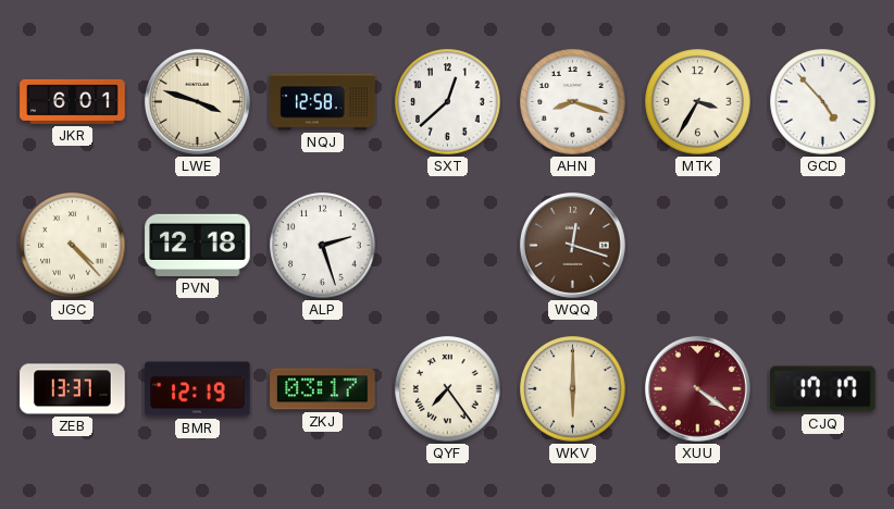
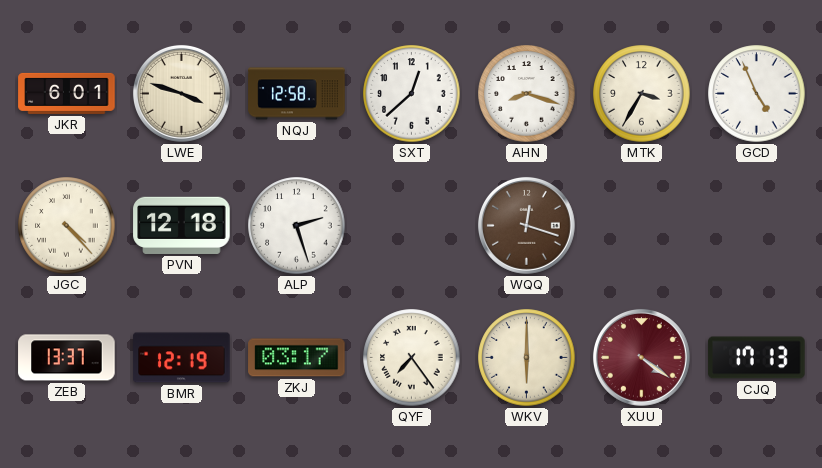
GCD: 4:53 -> 4:56
CJQ: 17:17 -> 17:13
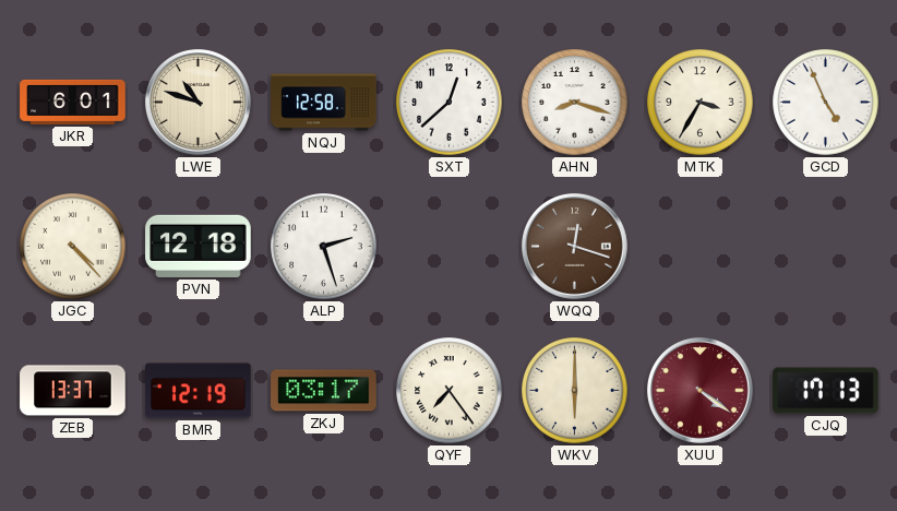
LWE: 3:48 -> 10:48
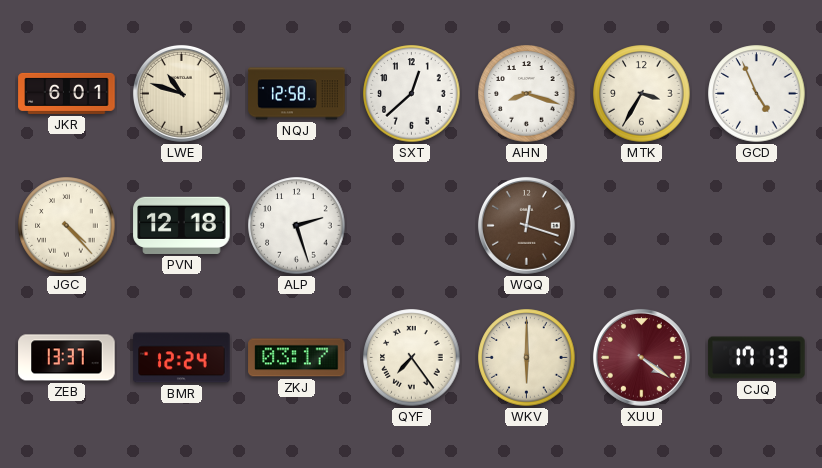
BMR: 12:19 -> 12:24
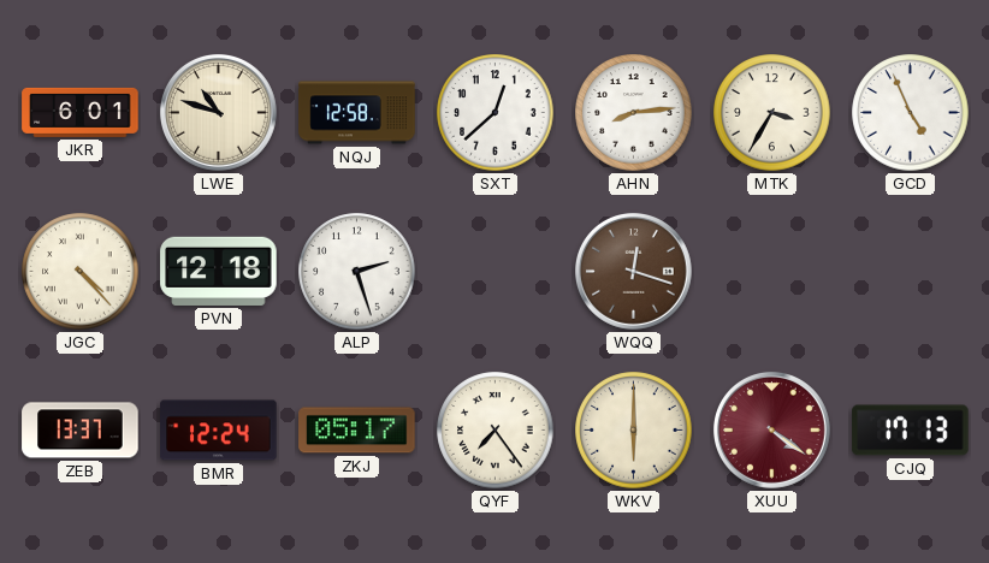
AHN: 8:18 -> 8:14
ZKJ: 03:17 -> 05:17
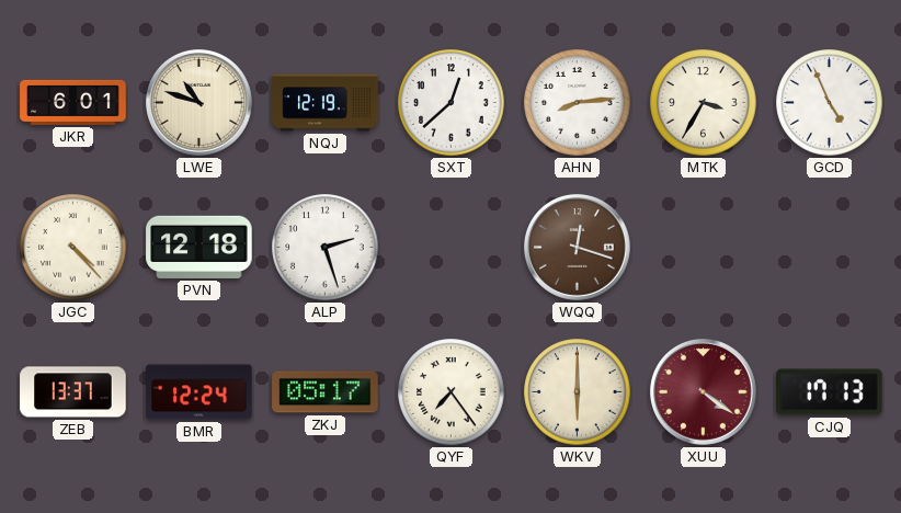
NQJ: 12:58 -> 12:19
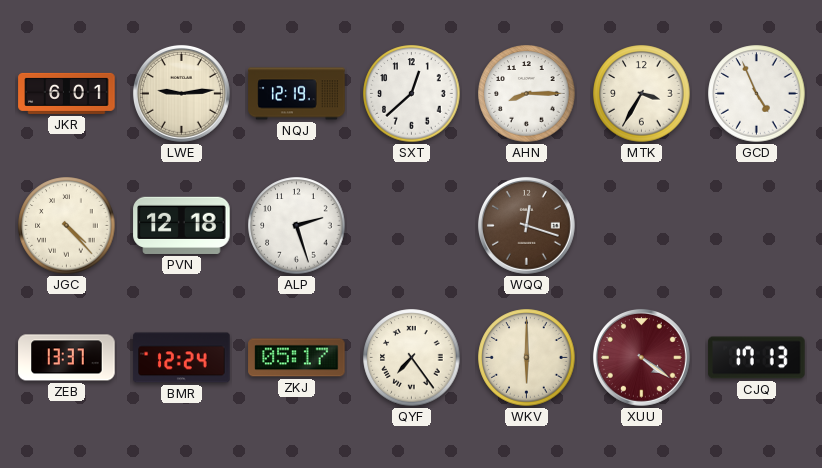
LWE: 10:48 -> 9:14
AHN: 8:14 -> 8:15
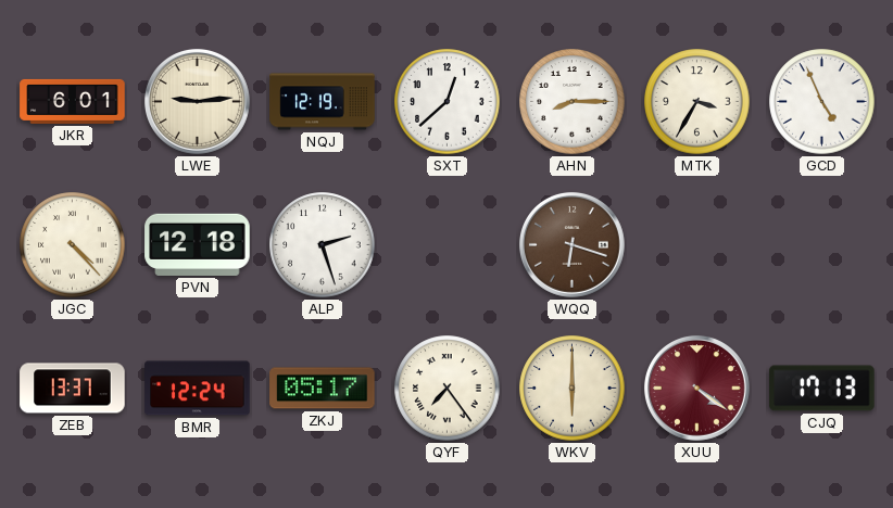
WQQ: 12:18 -> 6:18
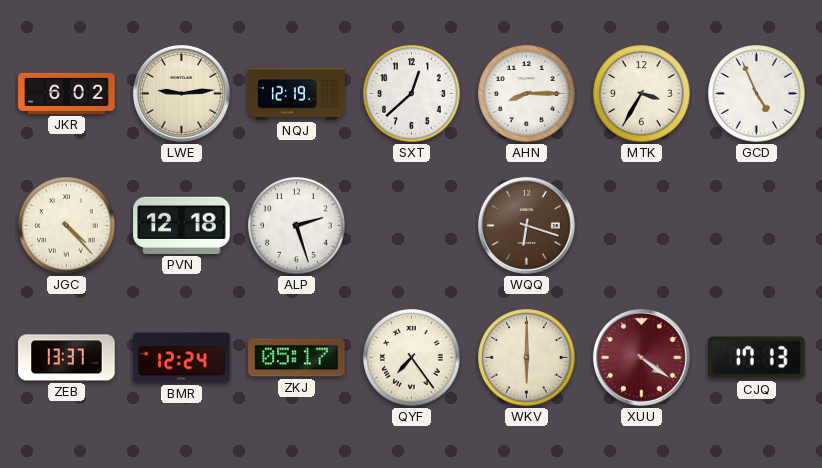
JKR: 6:01 -> 6:02
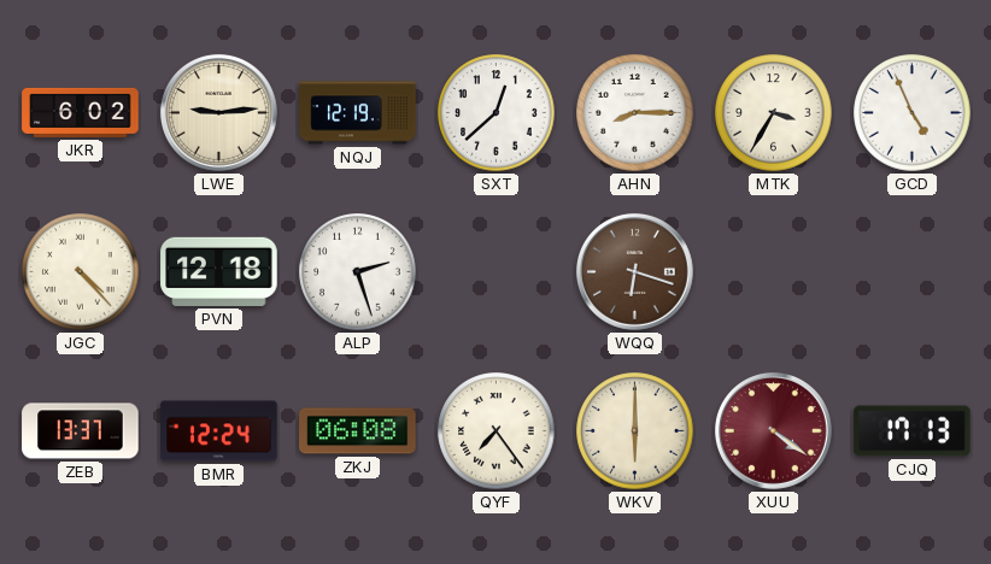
ZKJ: 05:17 -> 06:08
